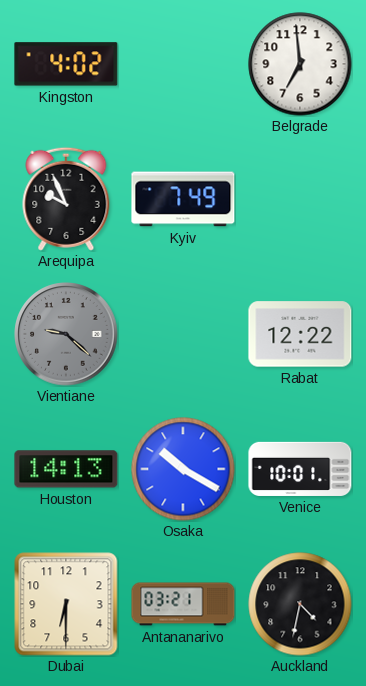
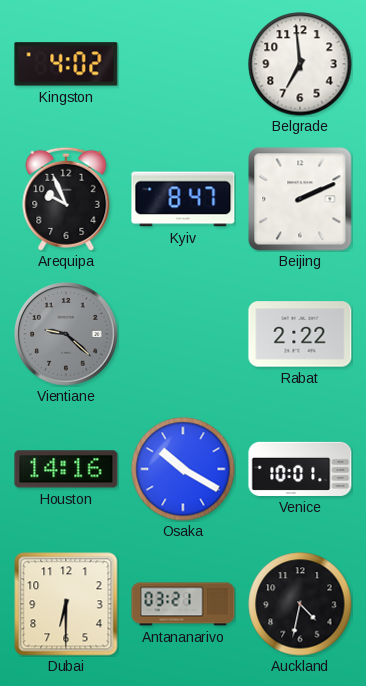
Kyiv: 7:49 -> 8:47
Beijing: none -> 2:11
Rabat: 12:22 -> 2:22
Houston: 14:13 -> 14:16
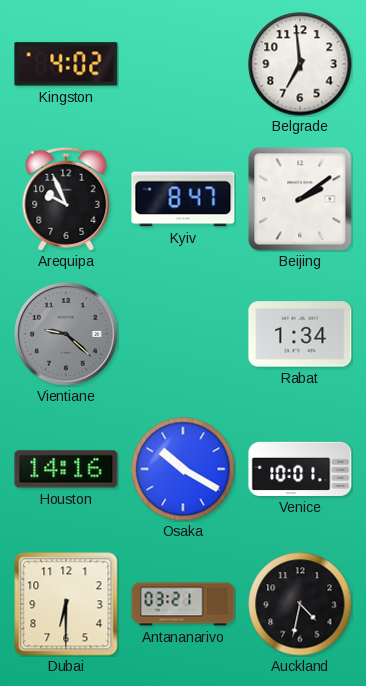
Beijing: 2:11 -> 2:09
Rabat: 2:22 -> 1:34
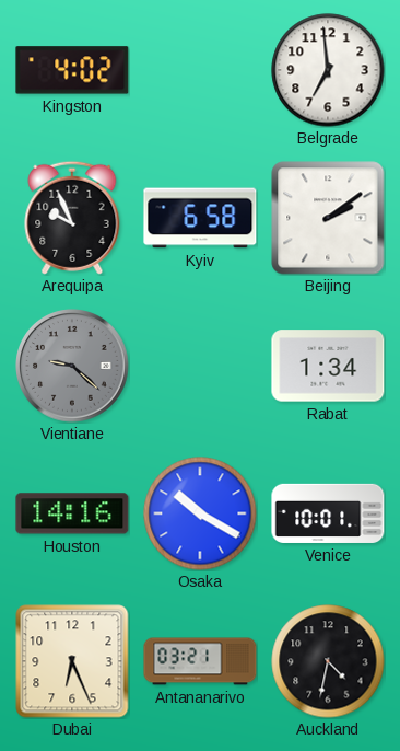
Kyiv: 8:47 -> 6:58
Dubai: 6:30 -> 6:26
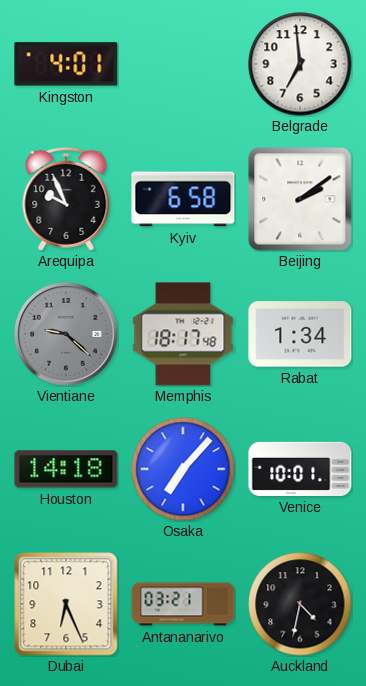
Kingston: 4:02 -> 4:01
Memphis: none -> 18:17
Houston: 14:16 -> 14:18
Osaka: 10:20 -> 7:07
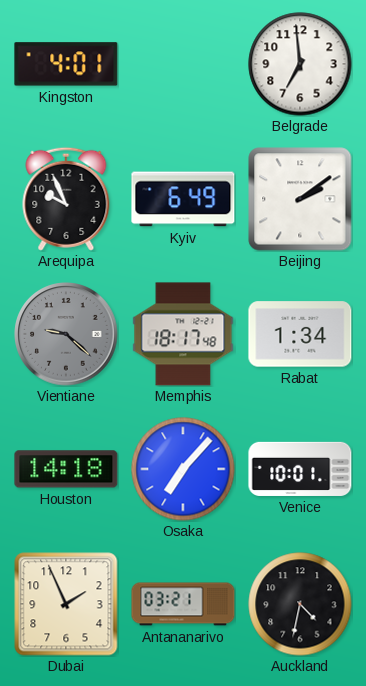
Kyiv: 6:58 -> 6:49
Dubai: 6:26 -> 1:56
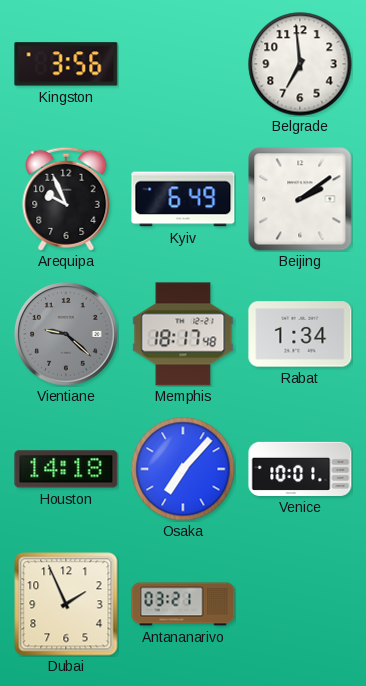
Kingston: 4:01 -> 3:56
Auckland: 4:32 -> none
